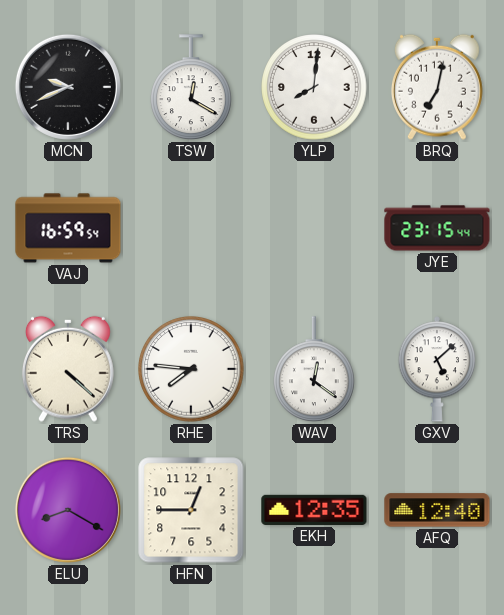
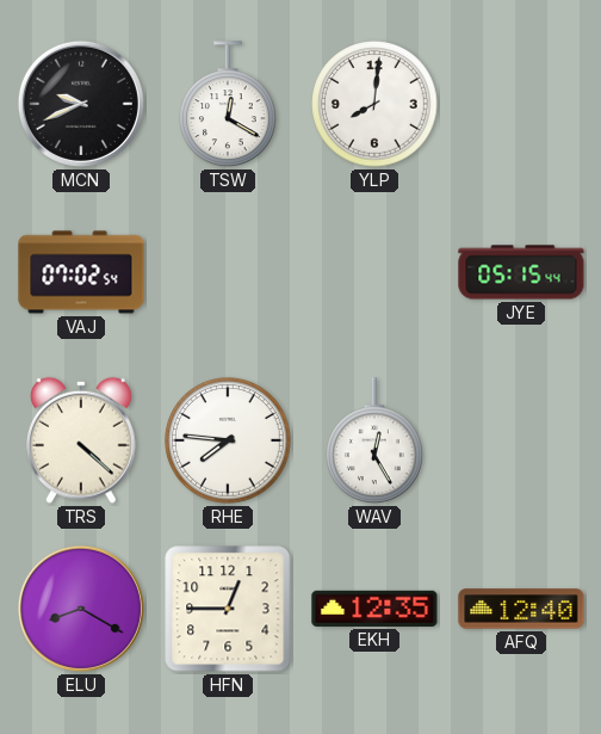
BRQ: 7:02 -> none
VAJ: 16:59 -> 07:02
JYE: 23:15 -> 05:15
WAV: 12:21 -> 12:25
GXV: 5:08 -> none
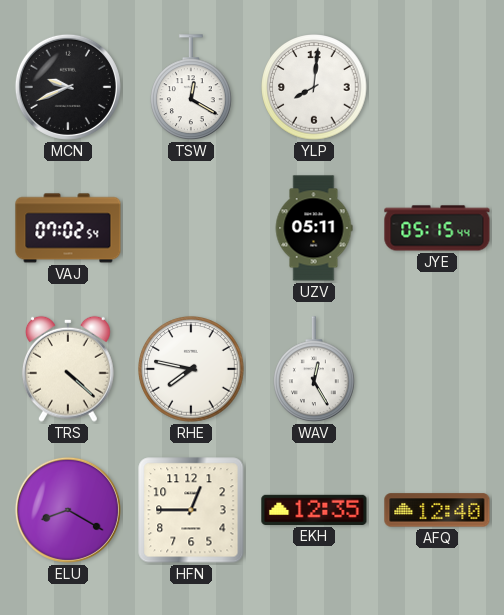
UZV: none -> 05:11
RHE: 7:46 -> 7:47
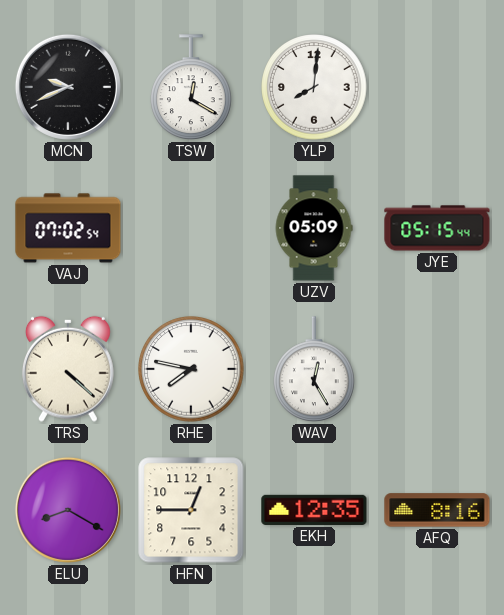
UZV: 05:11 -> 05:09
AFQ: 12:40 -> 8:16
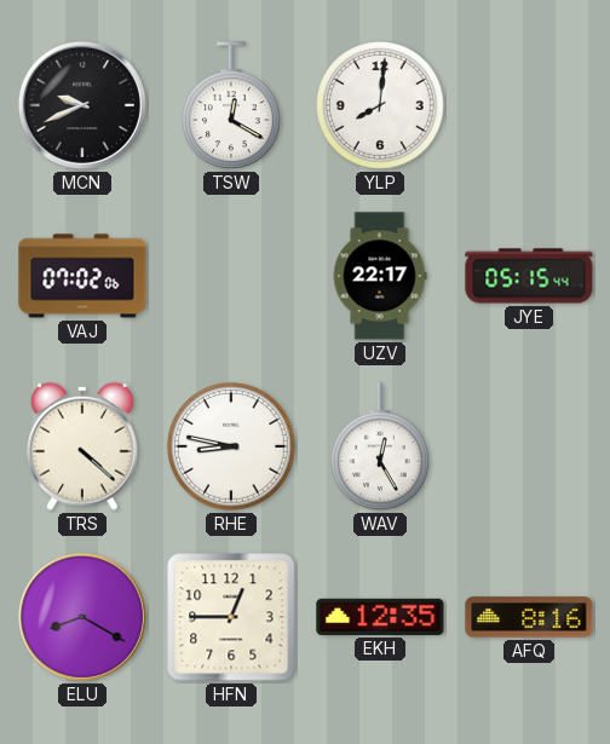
VAJ: 07:02:54 -> 07:02:06
UZV: 05:09 -> 22:17
RHE: 7:47 -> 8:47
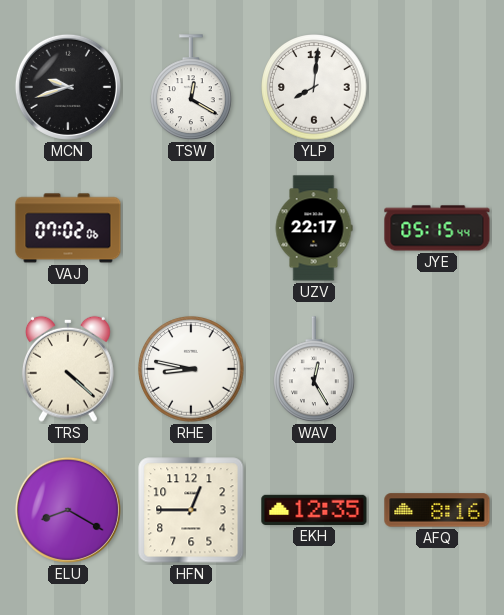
MCN: 9:41 -> 9:42
